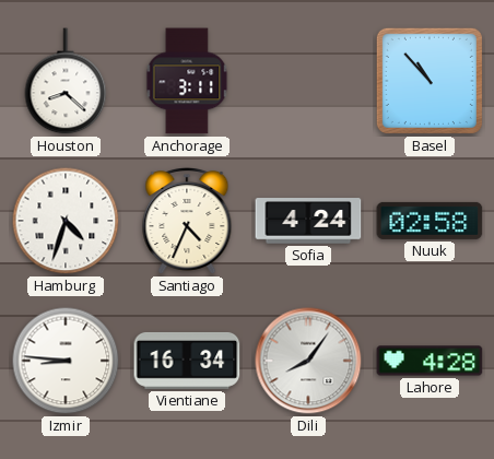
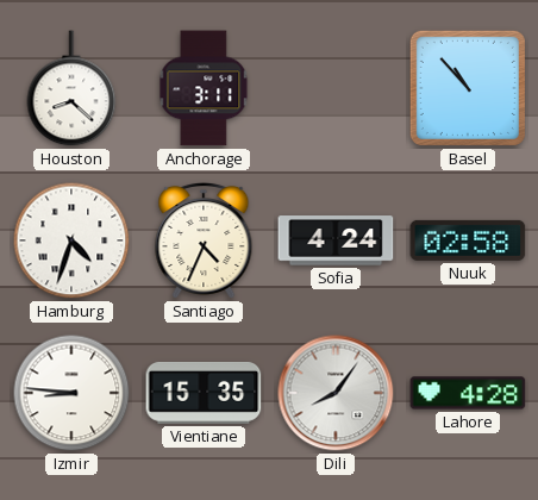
Vientiane: 16:34 -> 15:35
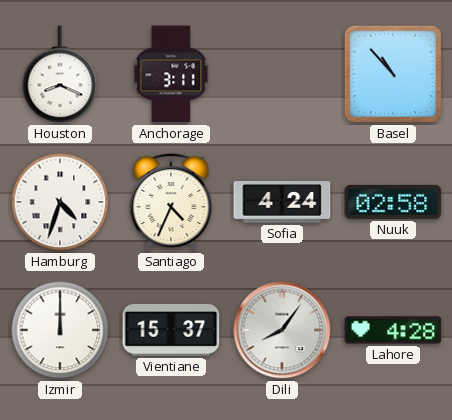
Houston: 8:22 -> 8:19
Izmir: 8:46 -> 12:00
Vientiane: 15:35 -> 15:37
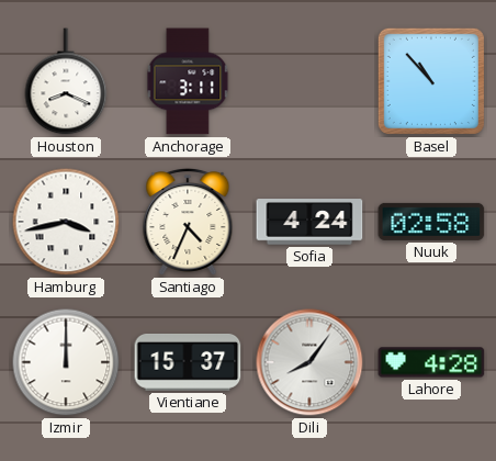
Hamburg: 4:33 -> 3:43
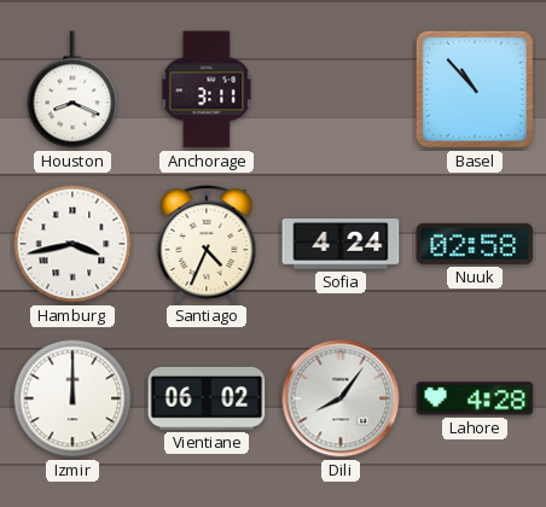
Vientiane: 15:37 -> 06:02
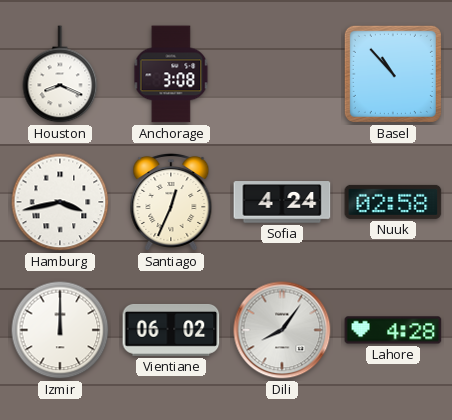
Anchorage: 3:11 -> 3:08
Santiago: 4:34 -> 12:34
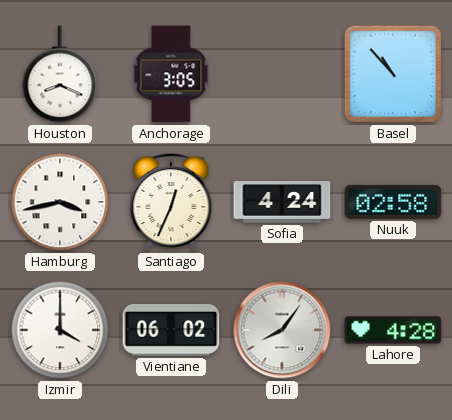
Anchorage: 3:08 -> 3:05
Izmir: 12:00 -> 4:00
